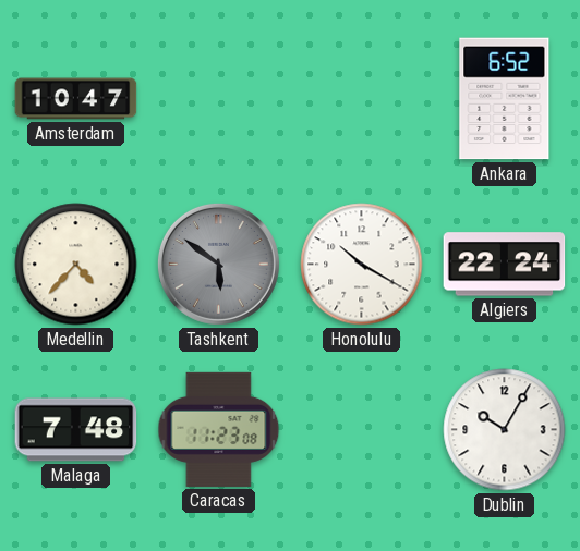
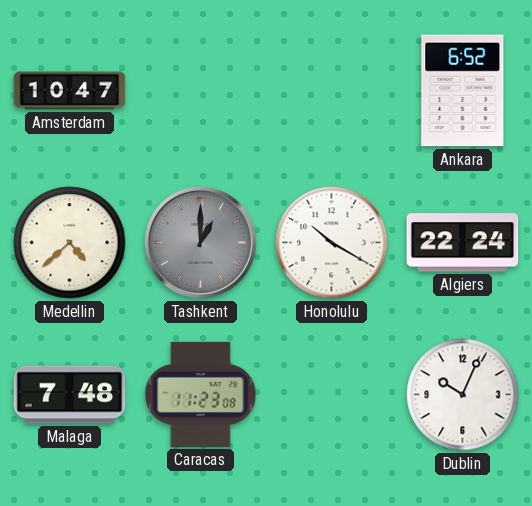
Medellin: 4:37 -> 4:38
Tashkent: 5:51 -> 1:00
Dublin: 10:05 -> 10:04
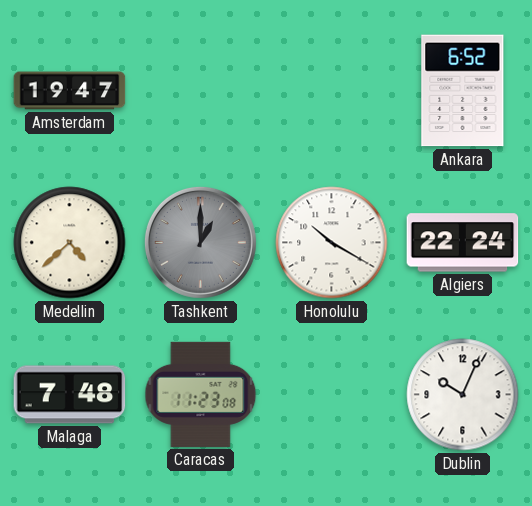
Amsterdam: 10:47 -> 19:47
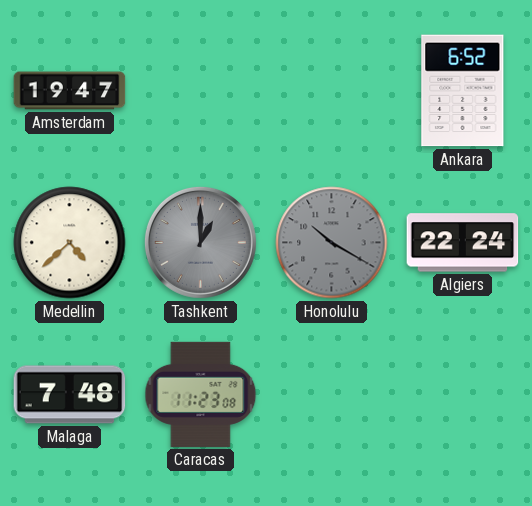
Honolulu dial: white -> grey
Dublin: 10:04 -> none
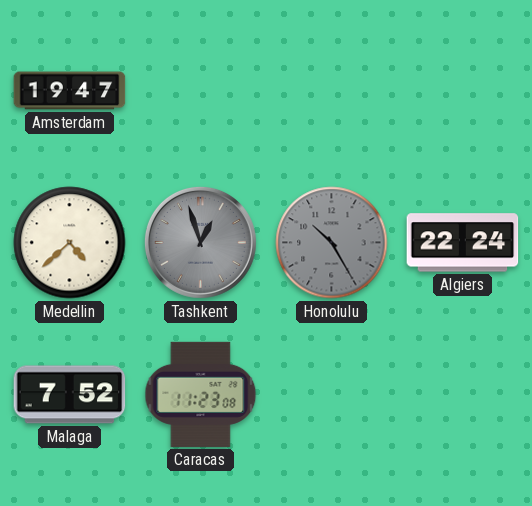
Ankara: 6:52 -> none
Tashkent: 1:00 -> 12:57
Honolulu: 10:20 -> 10:25
Malaga: 7:48 -> 7:52
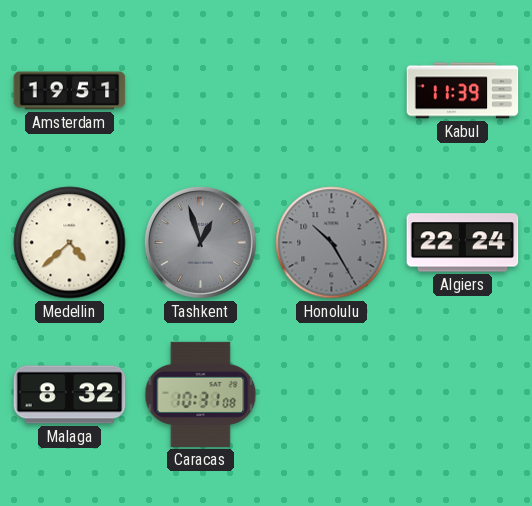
Amsterdam: 19:47 -> 19:51
Kabul: none -> 11:39
Malaga: 7:52 -> 8:32
Caracas: 11:23 -> 10:31
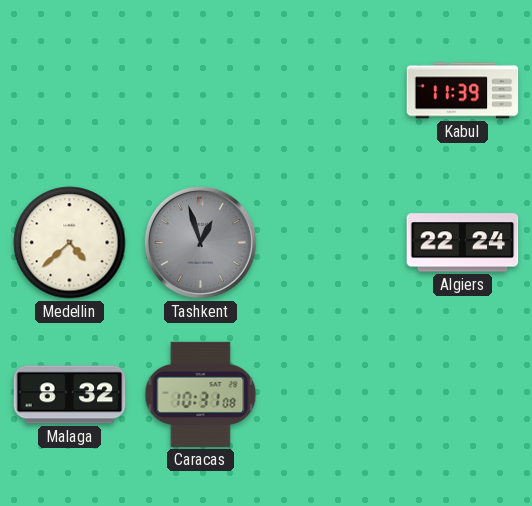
Amsterdam: 19:51 -> none
Honolulu: 10:25 -> none
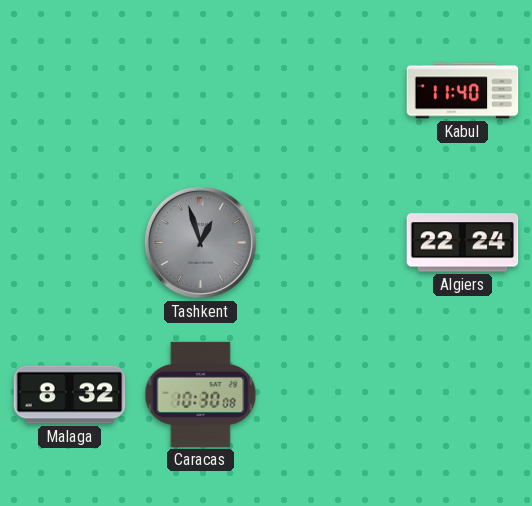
Kabul: 11:39 -> 11:40
Medellin: 4:38 -> none
Caracas: 10:31 -> 10:30
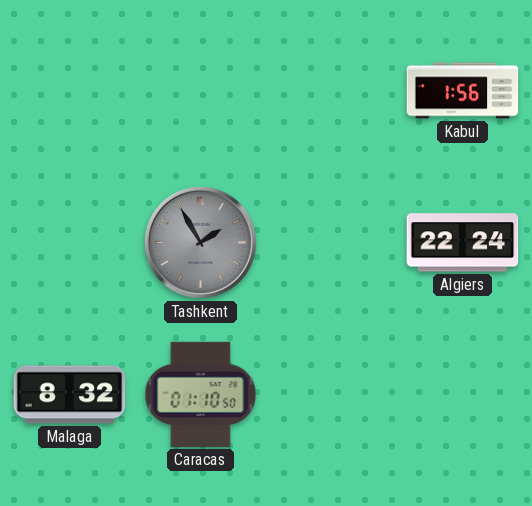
Kabul: 11:40 -> 1:56
Tashkent: 12:57 -> 1:55
Caracas: 10:30 -> 01:10
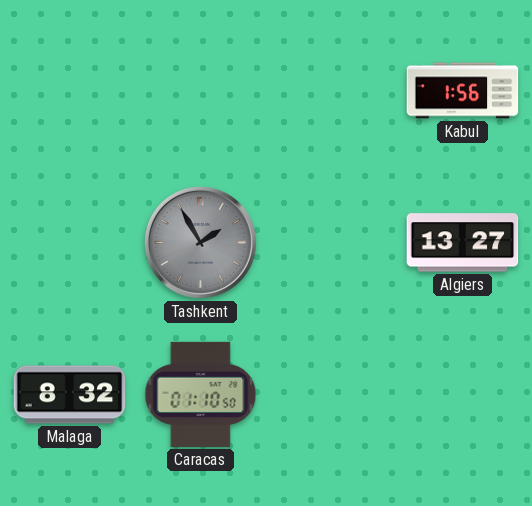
Algiers: 22:24 -> 13:27
